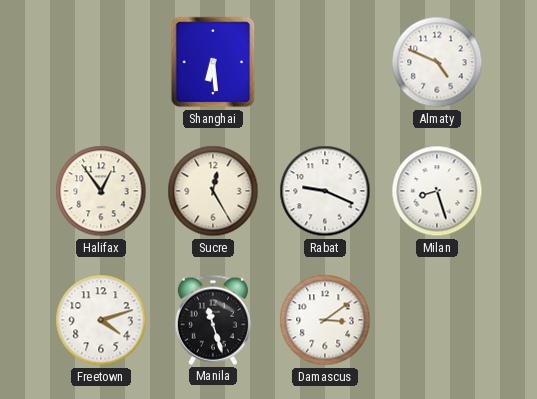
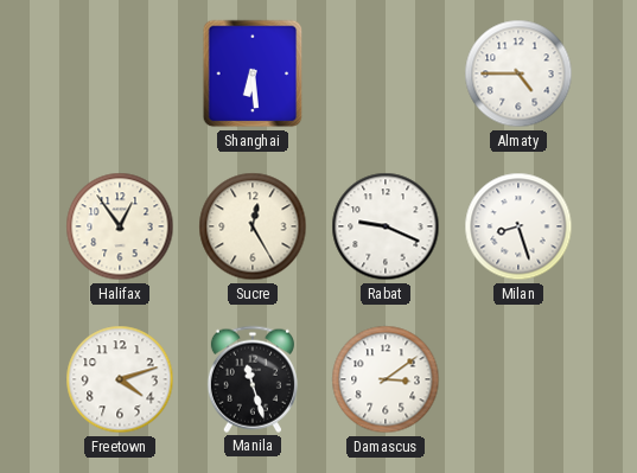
Almaty: 4:49 -> 4:45
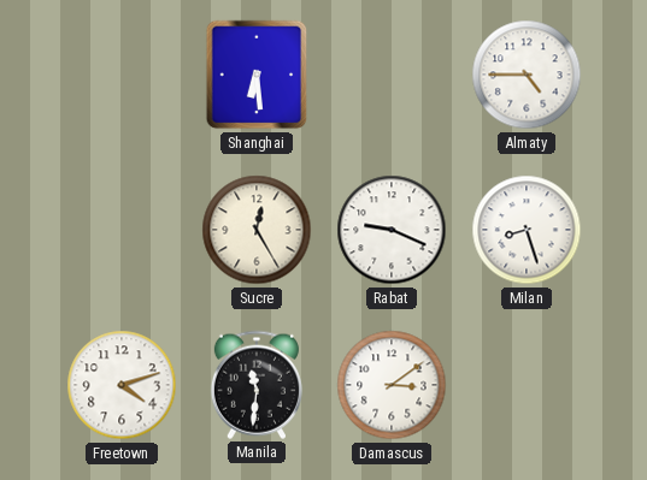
Halifax: 12:54 -> none
Manila: 11:27 -> 11:31
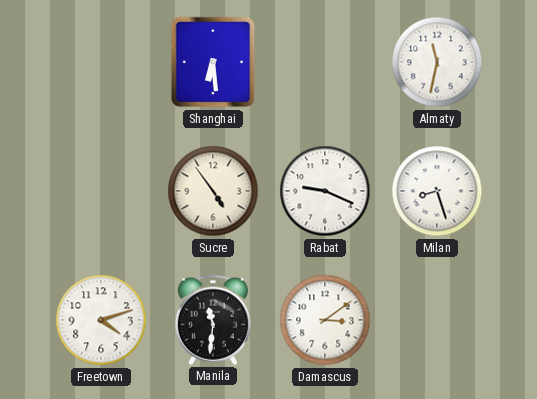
Almaty: 4:45 -> 11:32
Sucre: 12:25 -> 4:54
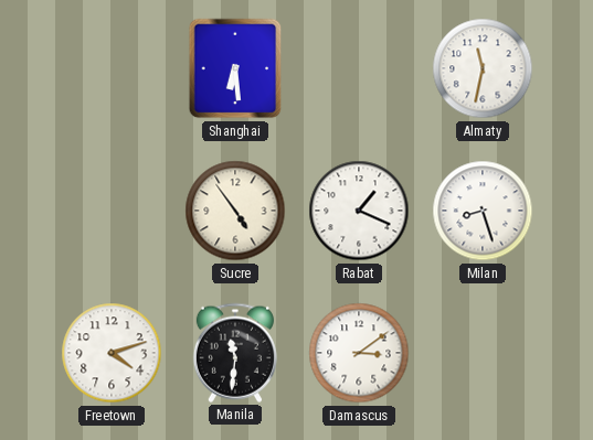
Rabat: 9:19 -> 1:19
